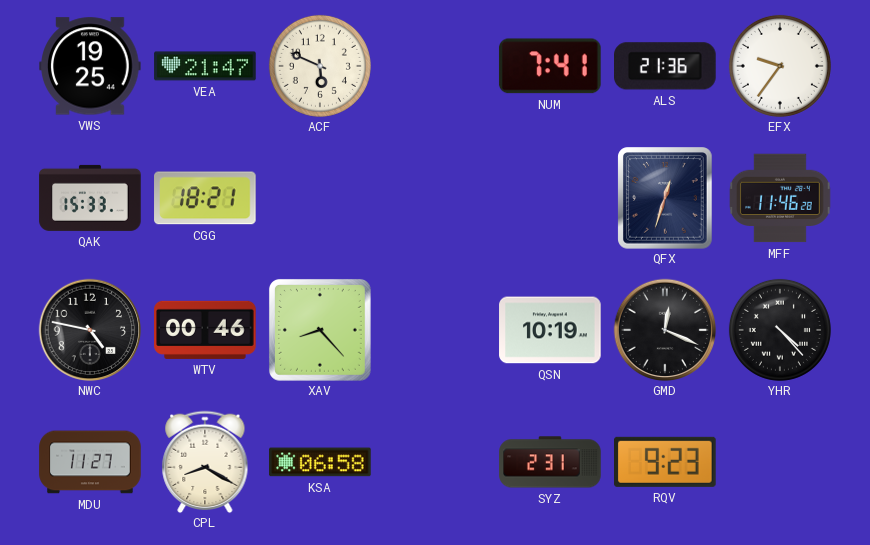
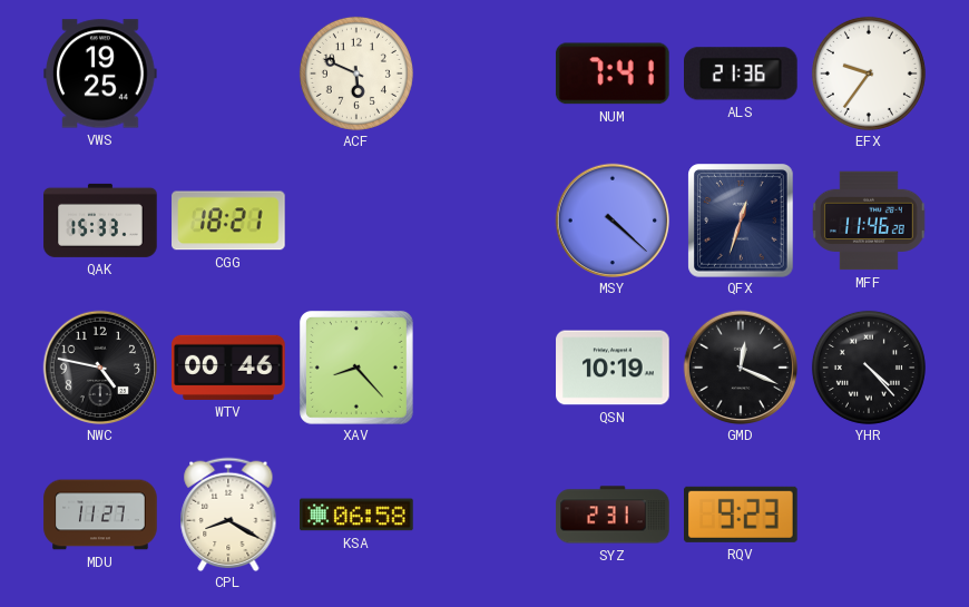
VEA: 21:47 -> none
MSY: none -> 4:22
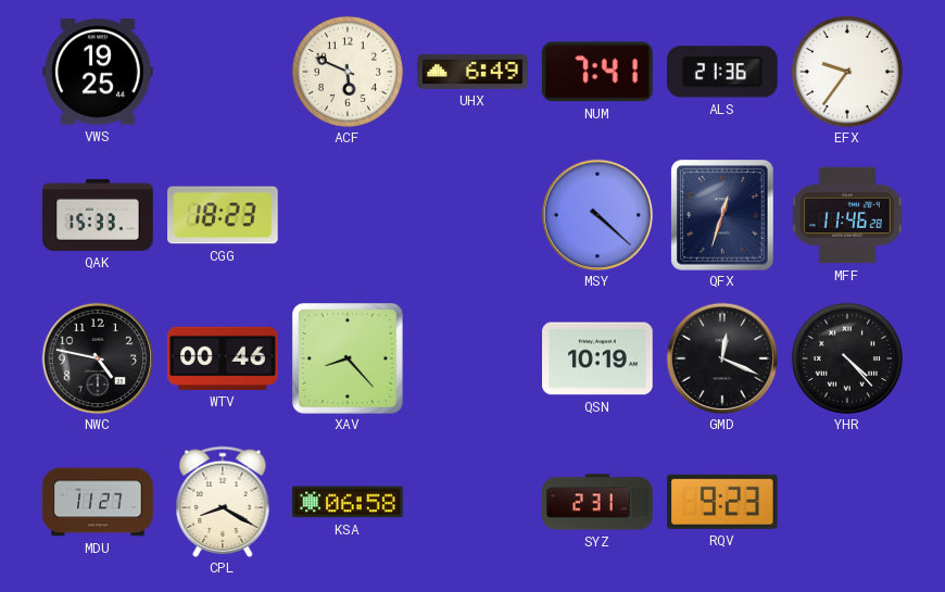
UHX: none -> 6:49
CGG: 18:21 -> 18:23
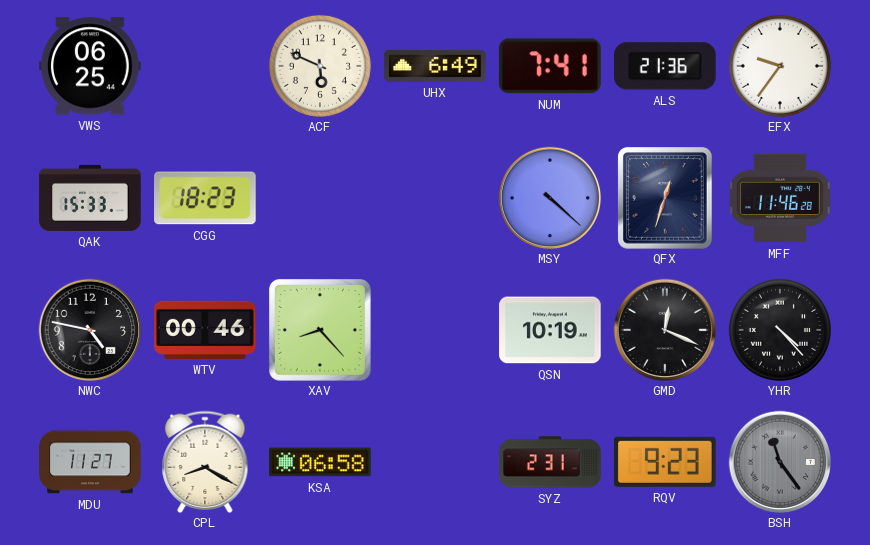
VWS: 19:25 -> 06:25
BSH: none -> 11:24
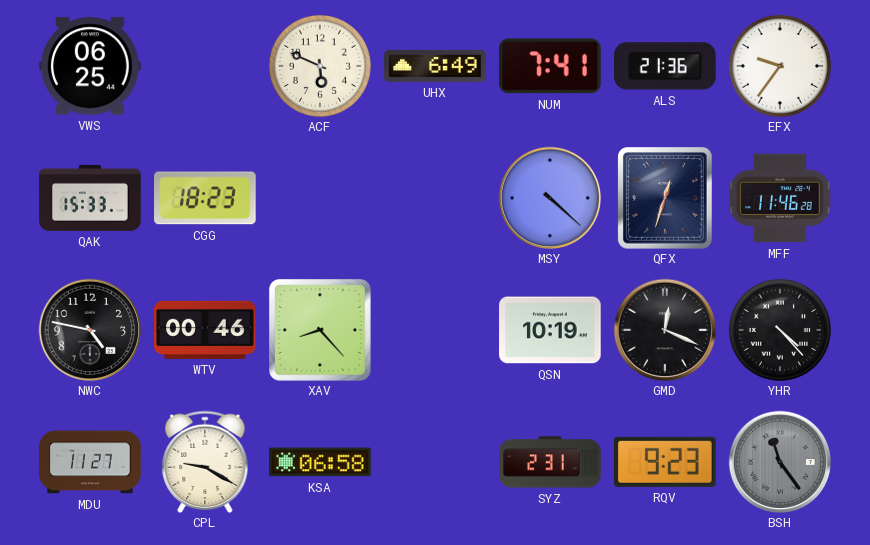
CPL: 8:20 -> 9:20
